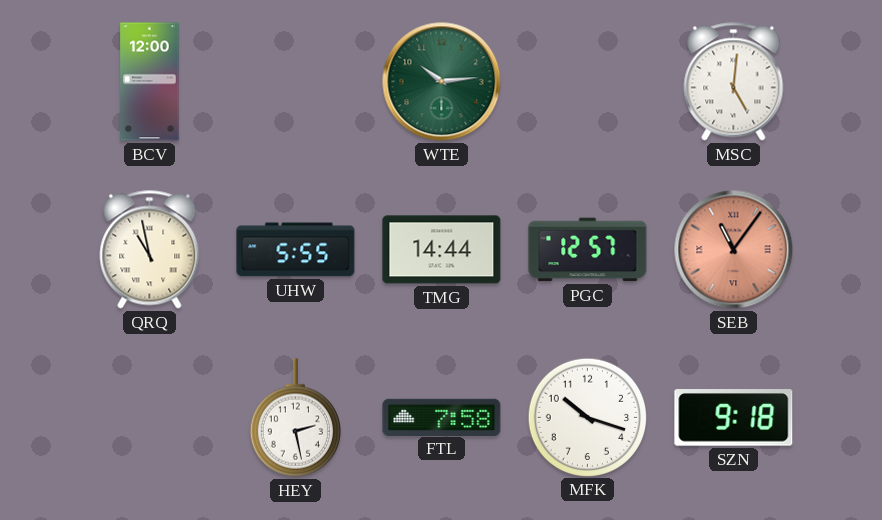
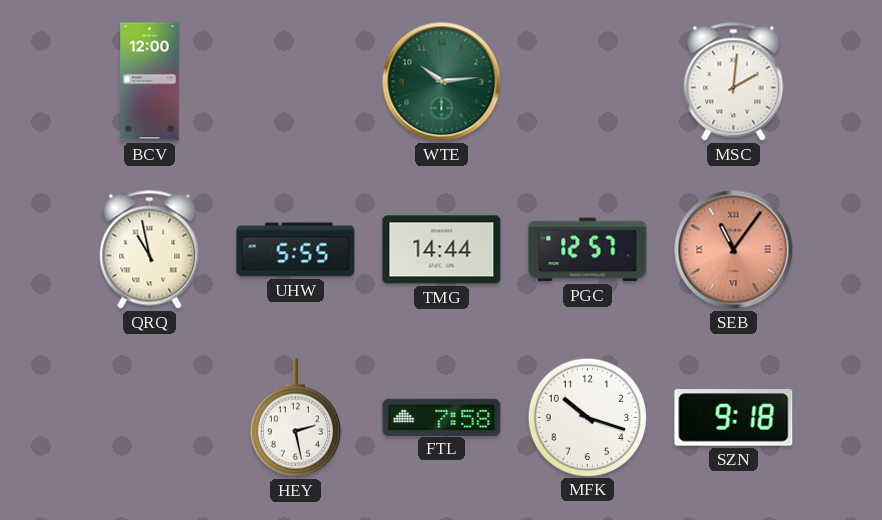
MSC: 5:01 -> 2:01
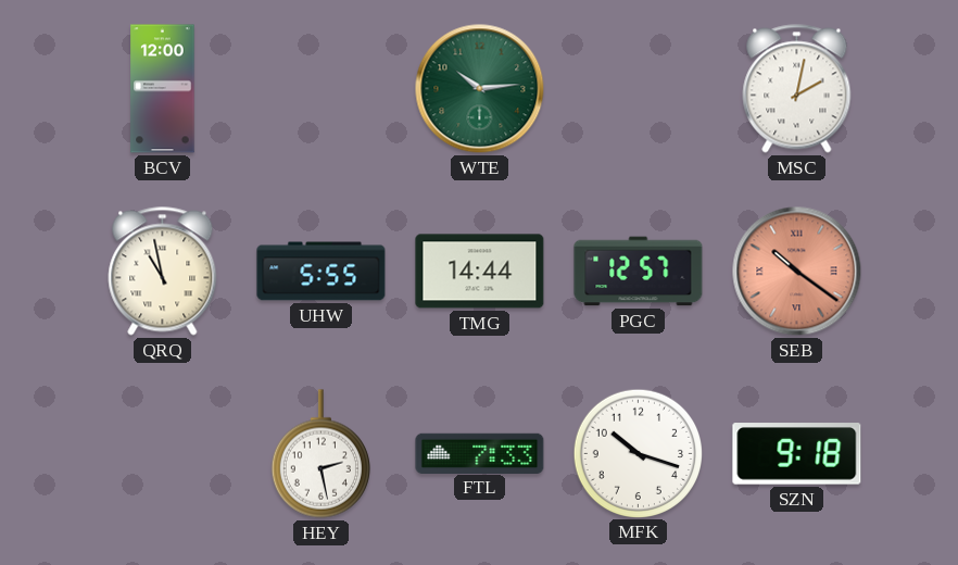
MSC: 2:01 -> 2:02
SEB: 11:06 -> 10:21
FTL: 7:58 -> 7:33
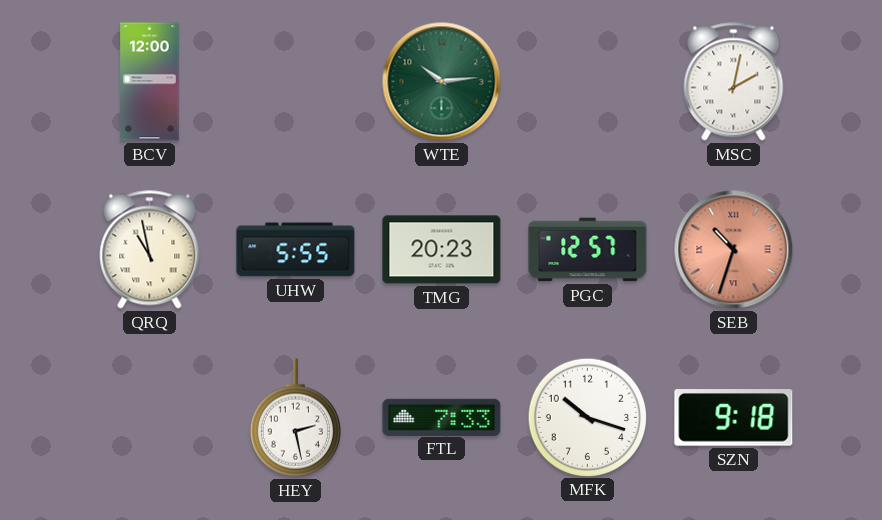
TMG: 14:44 -> 20:23
SEB: 10:21 -> 10:33
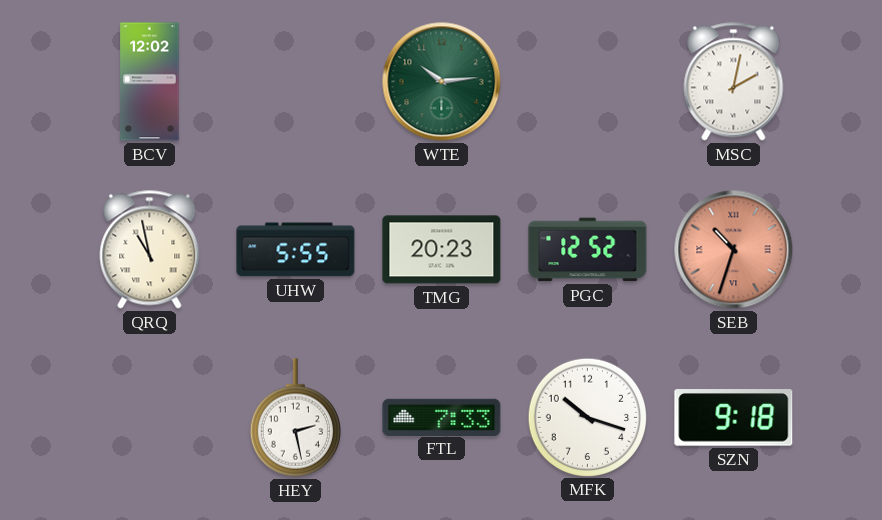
BCV: 12:00 -> 12:02
PGC: 12:57 -> 12:52
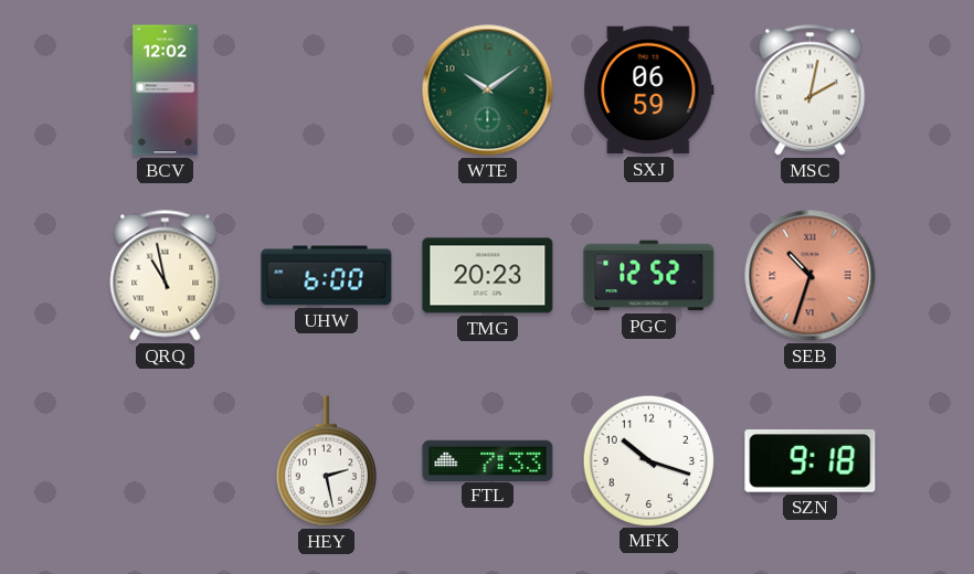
WTE: 10:14 -> 10:09
SXJ: none -> 06:59
UHW: 5:55 -> 6:00
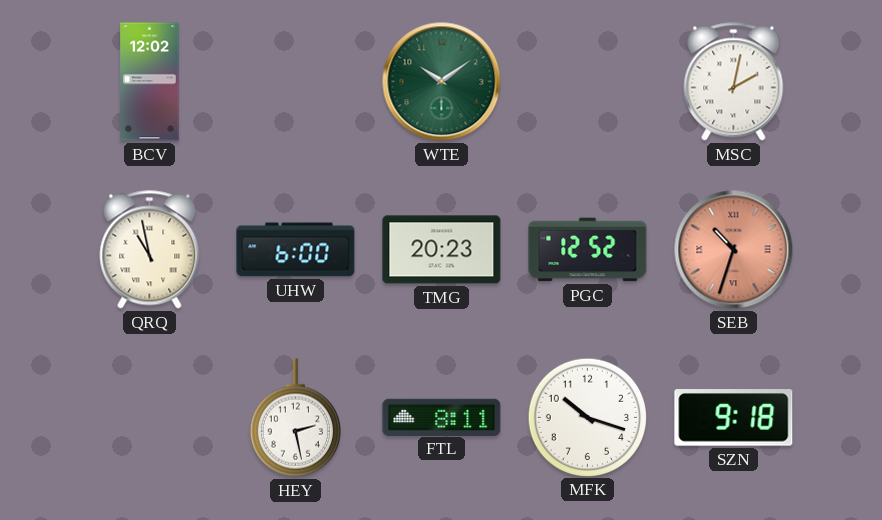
SXJ: 06:59 -> none
FTL: 7:33 -> 8:11
